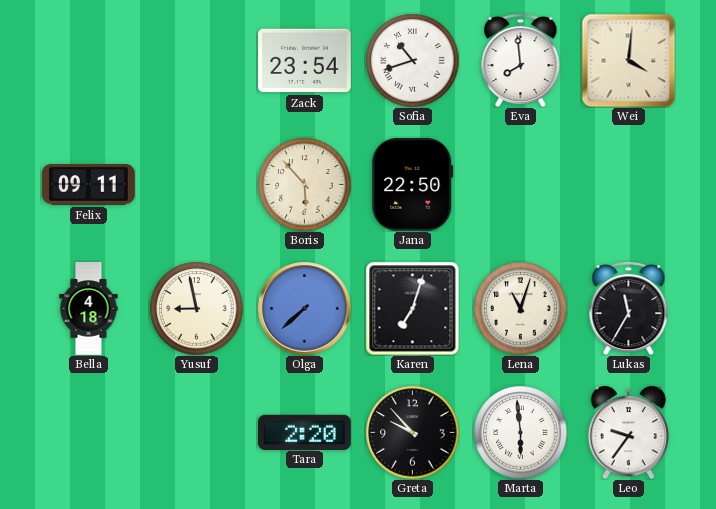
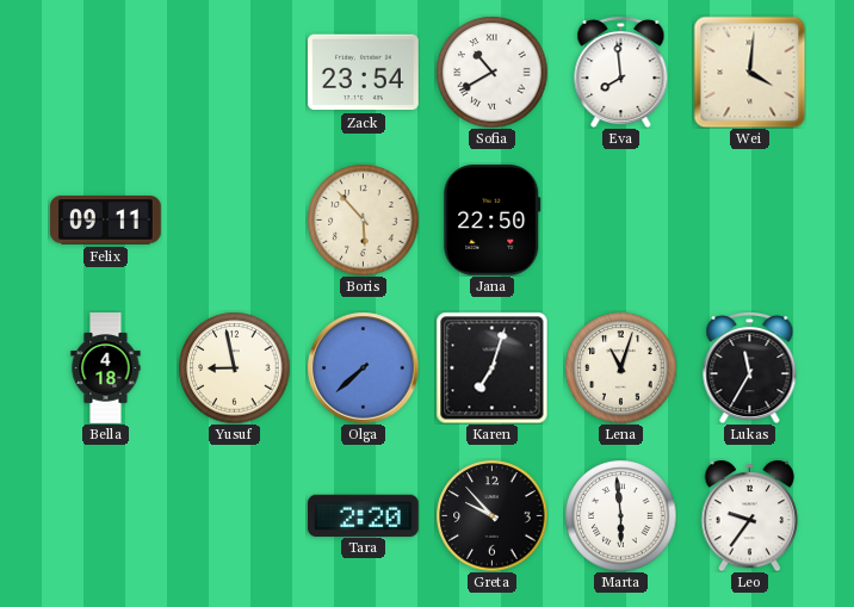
Sofia: 10:42 -> 10:40
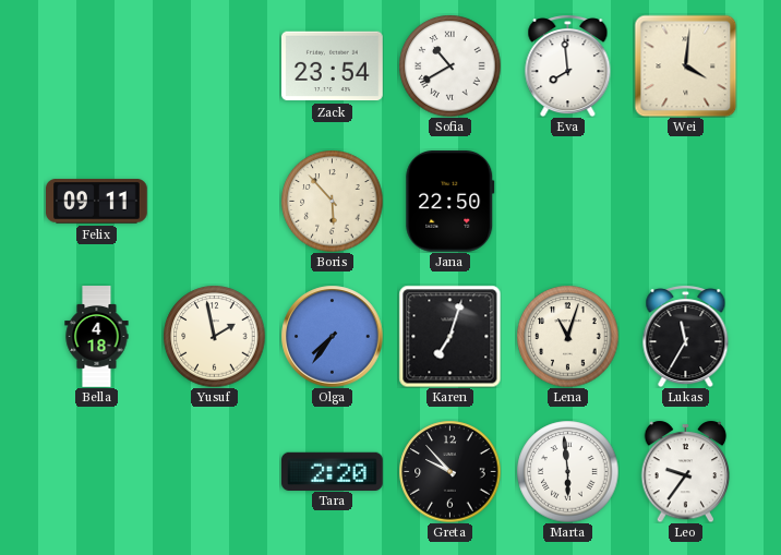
Yusuf: 8:58 -> 1:58
Olga: 7:38 -> 7:36
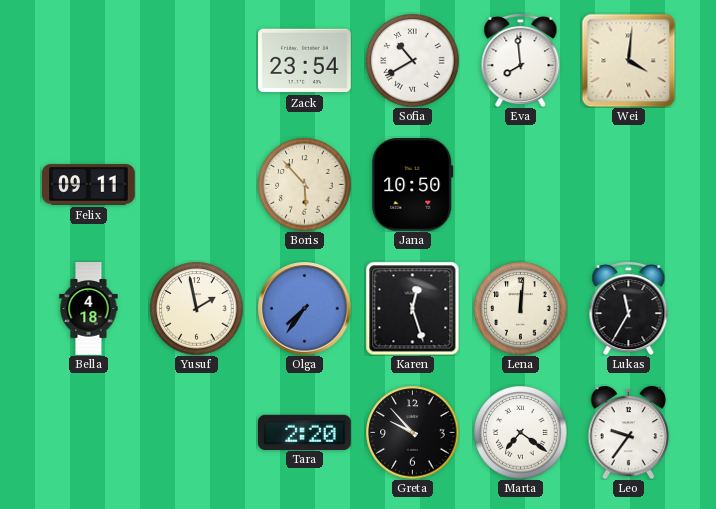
Jana: 22:50 -> 10:50
Karen: 7:03 -> 12:27
Lena: 11:03 -> 12:01
Marta: 5:59 -> 7:21
